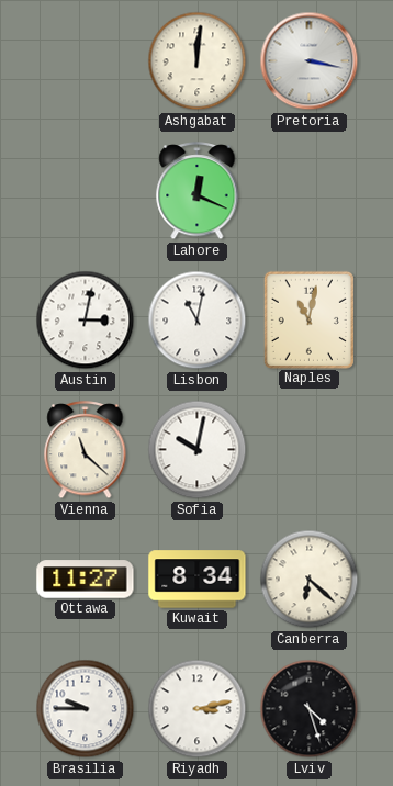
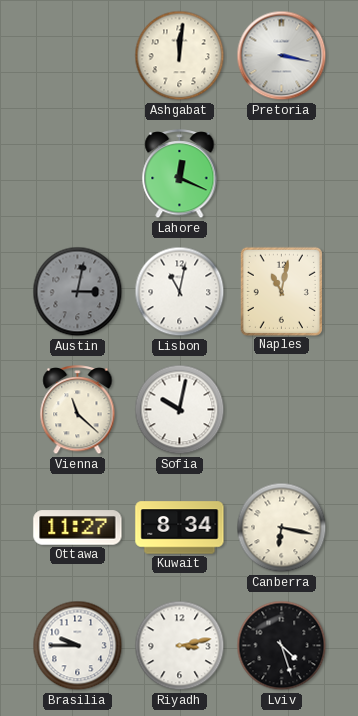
Austin dial: white -> grey
Canberra: 6:22 -> 6:17
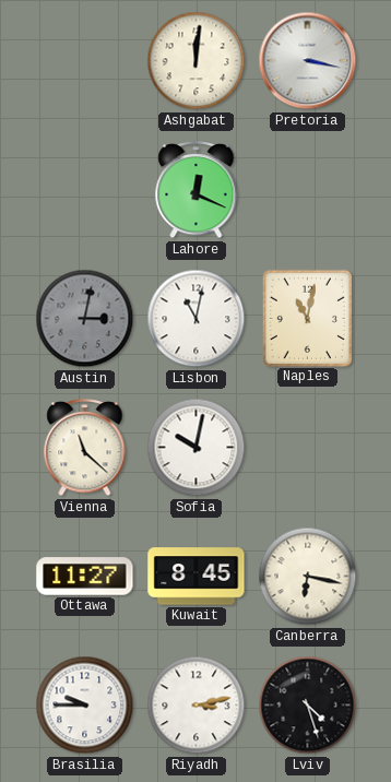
Kuwait: 8:34 -> 8:45
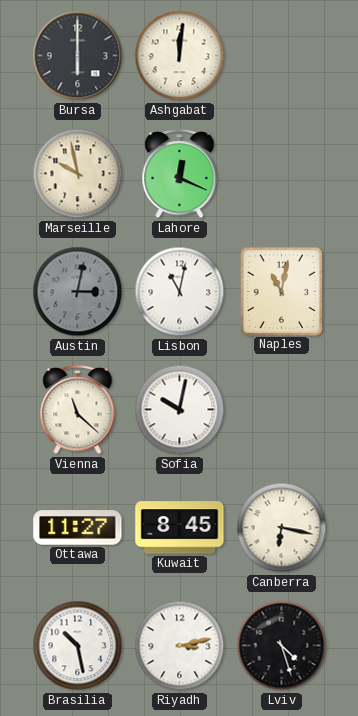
Bursa: none -> 6:00
Pretoria: 3:17 -> none
Marseille: none -> 9:58
Brasilia: 9:45 -> 10:28
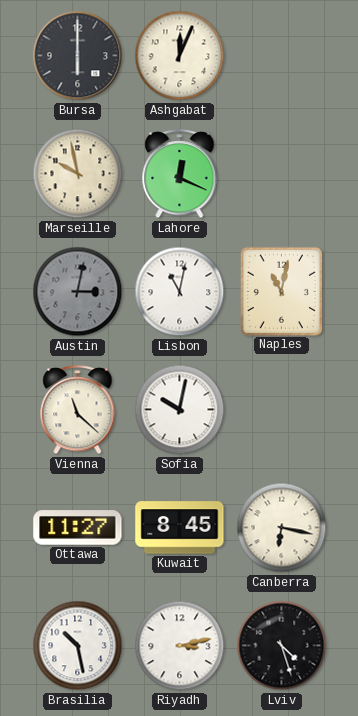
Ashgabat: 12:01 -> 12:04
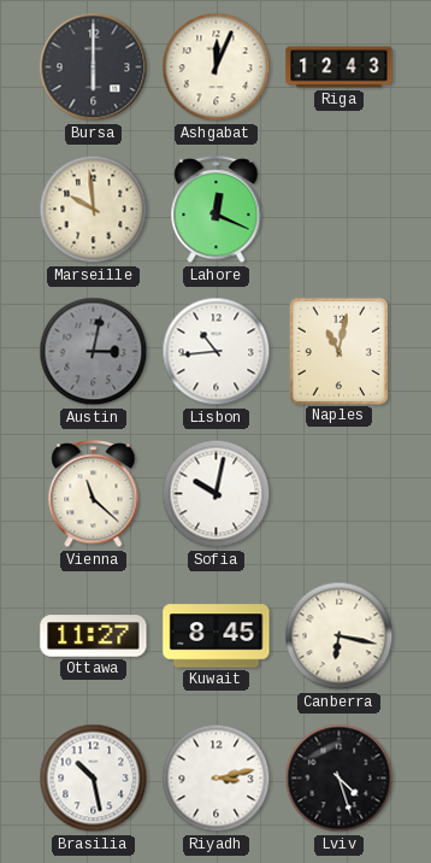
Riga: none -> 12:43
Marseille: 9:58 -> 9:59
Lisbon: 11:02 -> 10:44
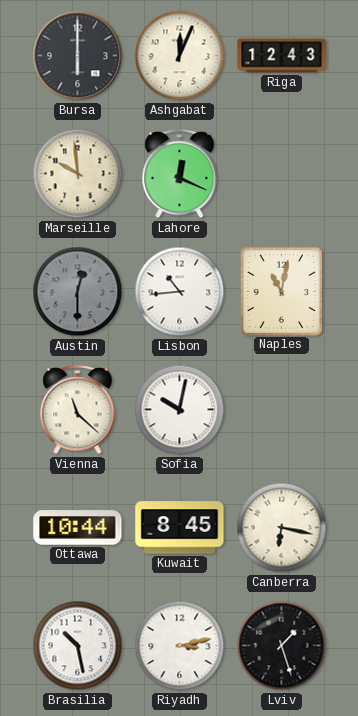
Austin: 3:02 -> 12:30
Ottawa: 11:27 -> 10:44
Lviv: 4:27 -> 1:27
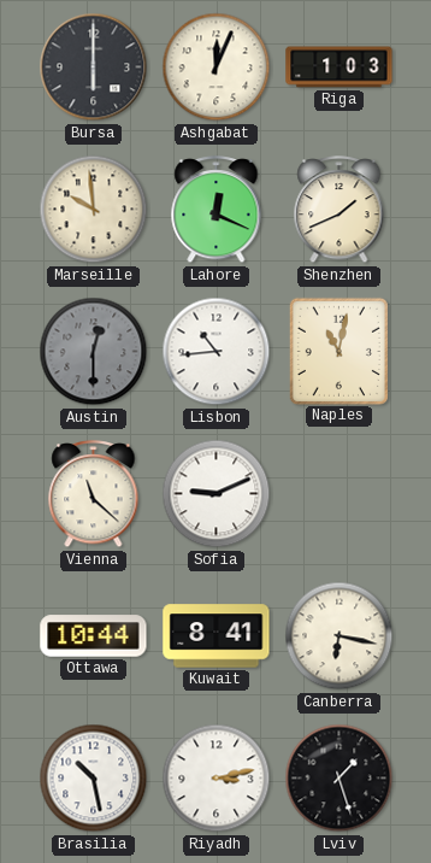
Riga: 12:43 -> 1:03
Shenzhen: none -> 1:41
Sofia: 10:02 -> 9:11
Kuwait: 8:45 -> 8:41
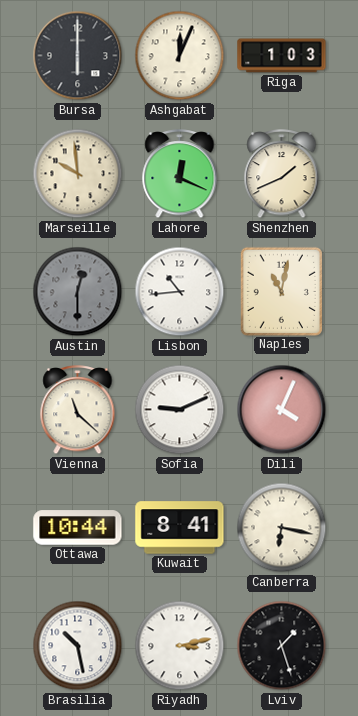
Dili: none -> 4:04
